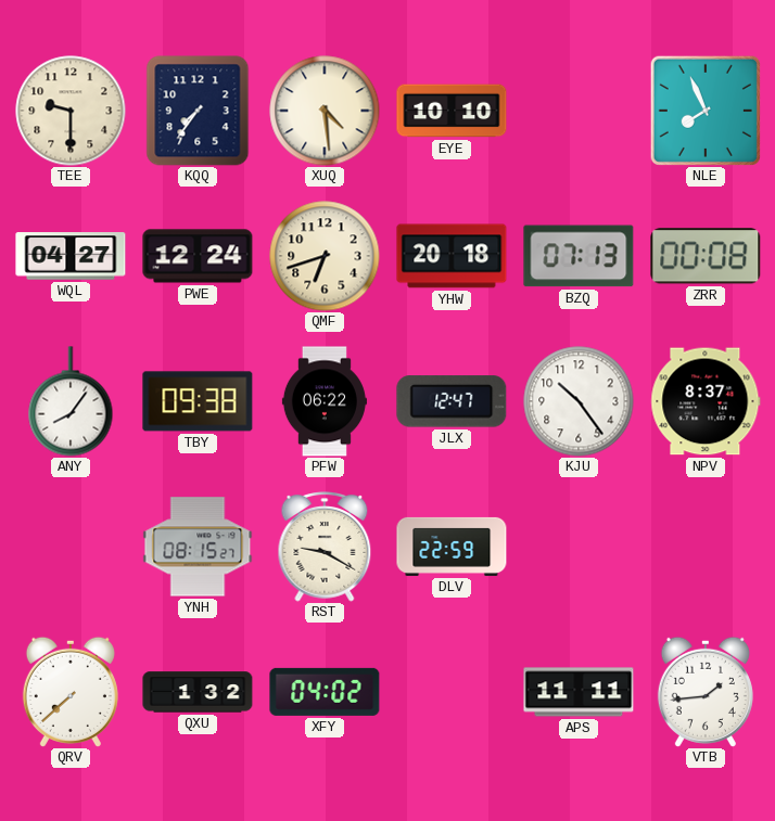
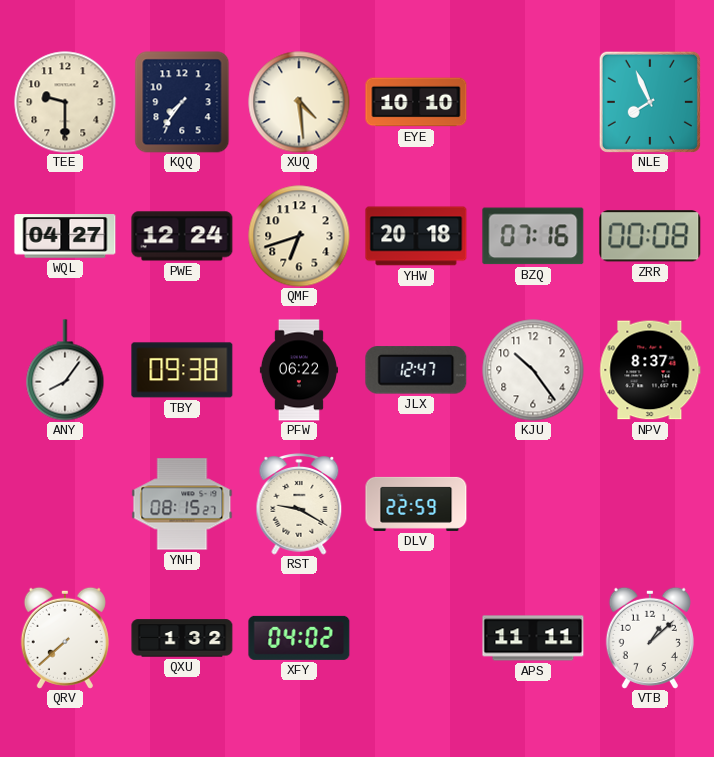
BZQ: 07:13 -> 07:16
VTB: 1:44 -> 1:08
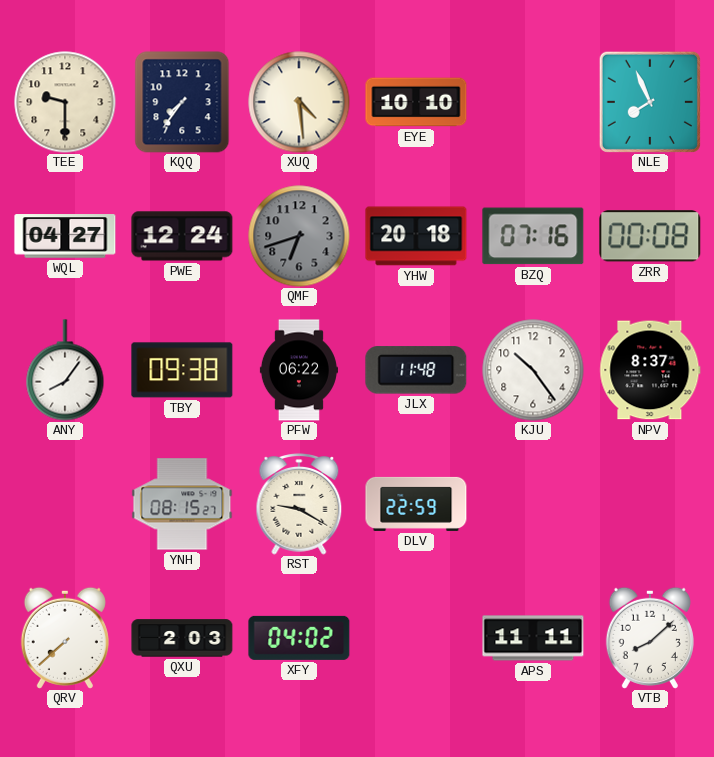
QMF dial: cream -> grey
JLX: 12:47 -> 11:48
QXU: 1:32 -> 2:03
VTB: 1:08 -> 8:08
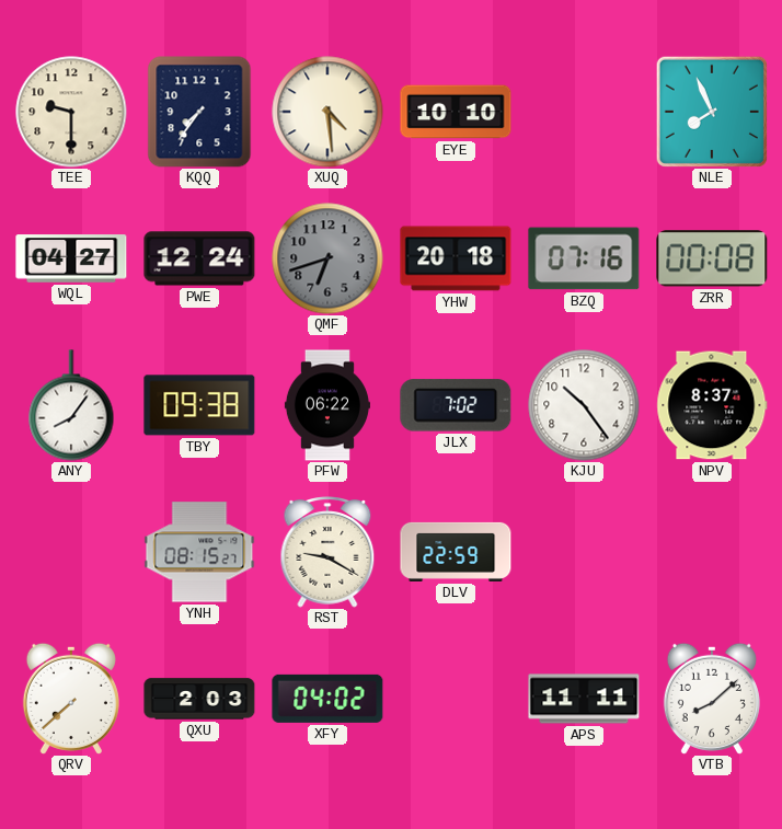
JLX: 11:48 -> 7:02
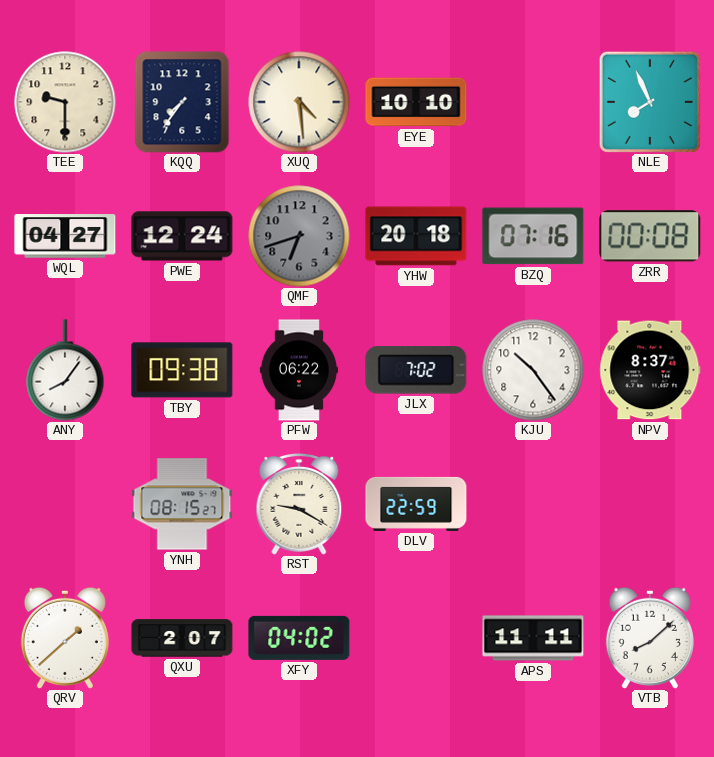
QRV: 7:38 -> 1:38
QXU: 2:03 -> 2:07
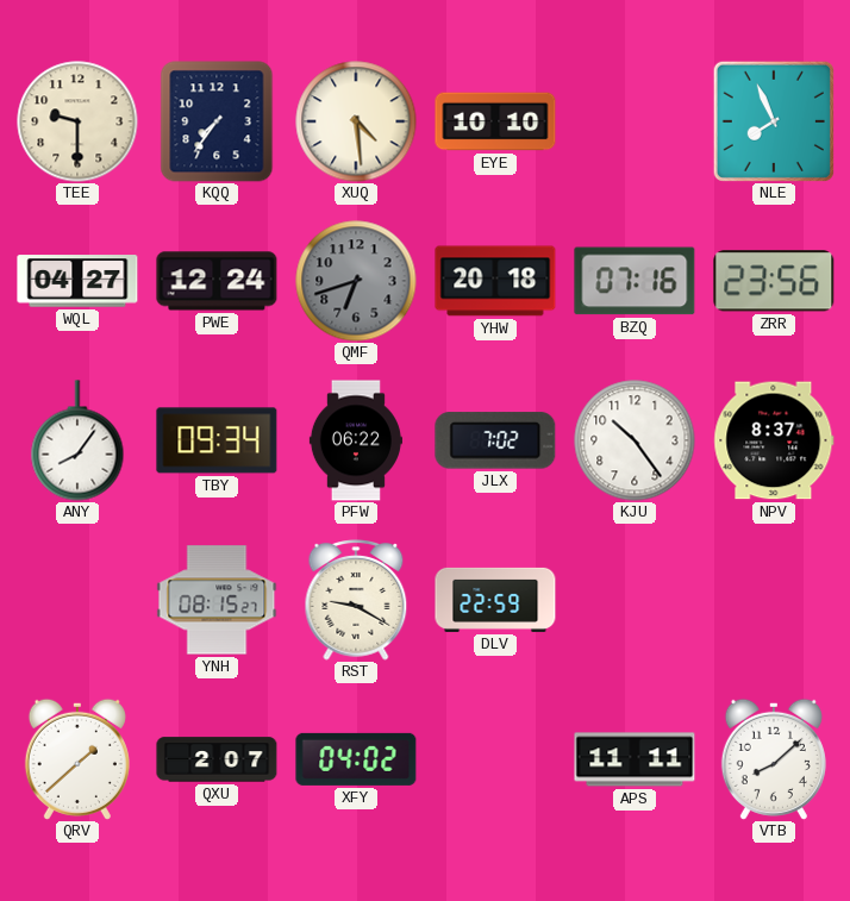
ZRR: 00:08 -> 23:56
TBY: 09:38 -> 09:34
